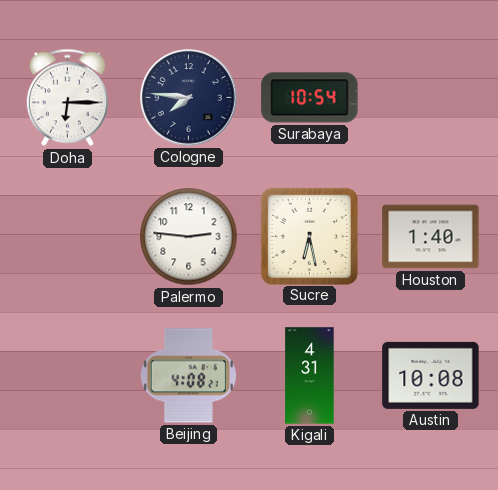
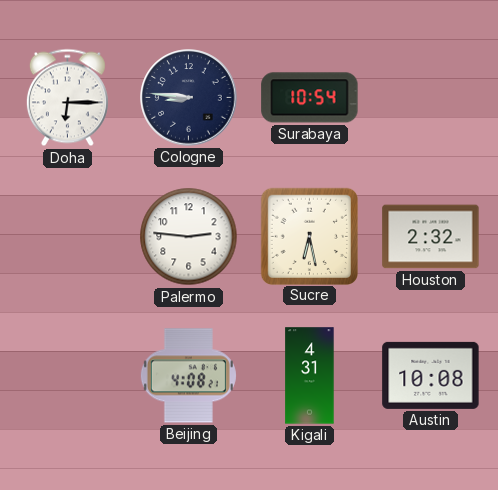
Cologne: 7:46 -> 8:46
Houston: 1:40 -> 2:32
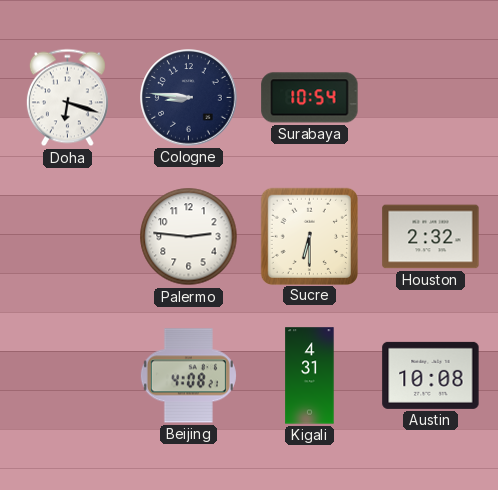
Doha: 6:15 -> 6:18
Sucre: 6:28 -> 6:30
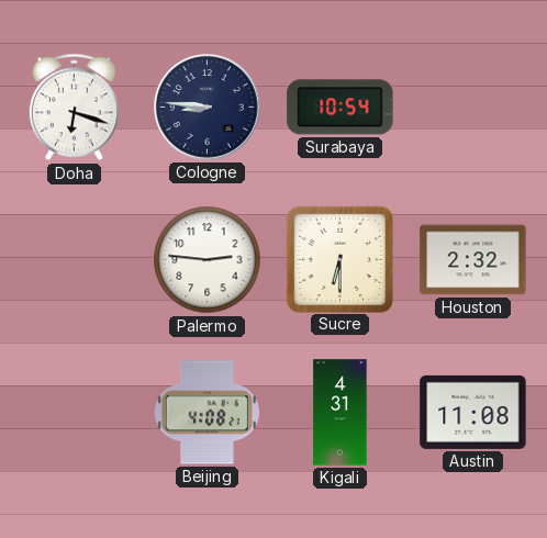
Austin: 10:08 -> 11:08
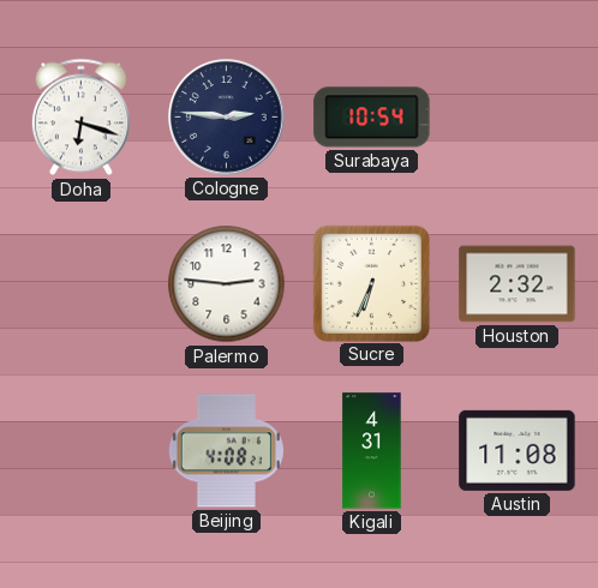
Cologne: 8:46 -> 2:46
Sucre: 6:30 -> 6:34
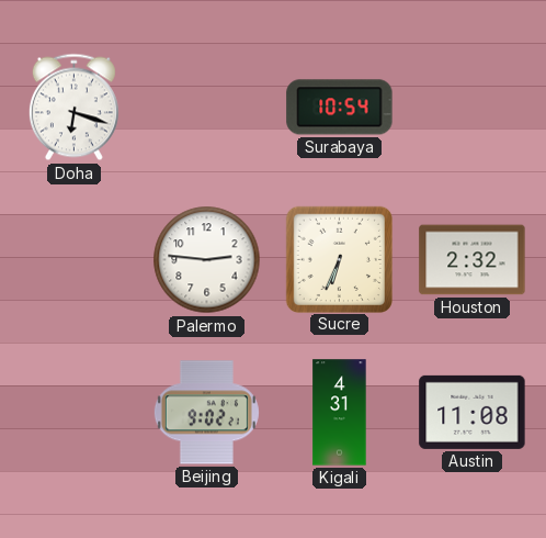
Cologne: 2:46 -> none
Beijing: 4:08 -> 9:02
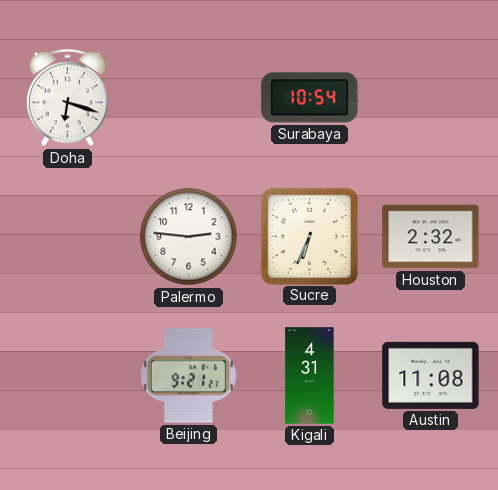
Beijing: 9:02 -> 9:21
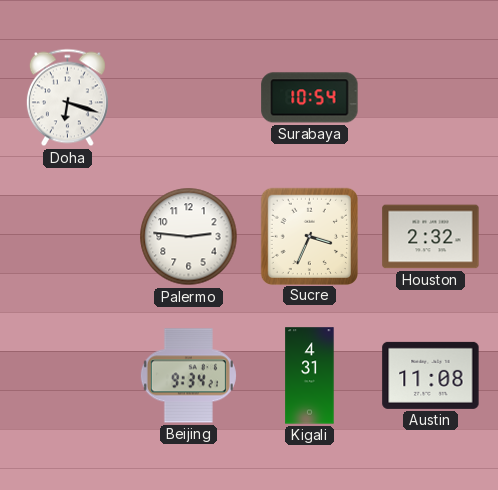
Sucre: 6:34 -> 3:34
Beijing: 9:21 -> 9:34
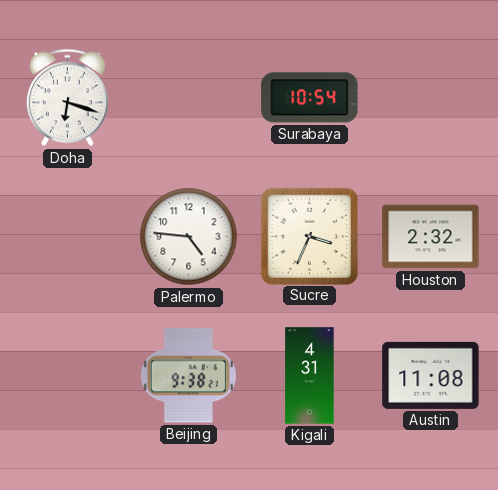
Palermo: 2:46 -> 4:46
Beijing: 9:34 -> 9:38
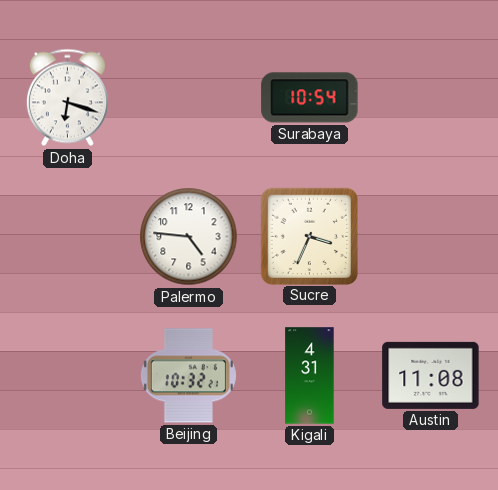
Houston: 2:32 -> none
Beijing: 9:38 -> 10:32
